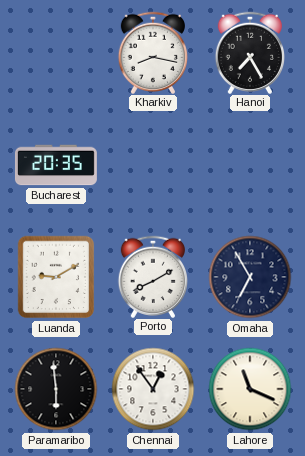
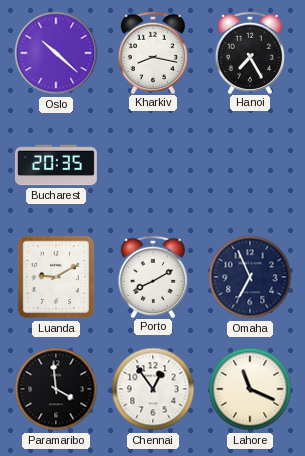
Oslo: none -> 10:22
Omaha: 6:55 -> 6:56
Paramaribo: 5:59 -> 3:59
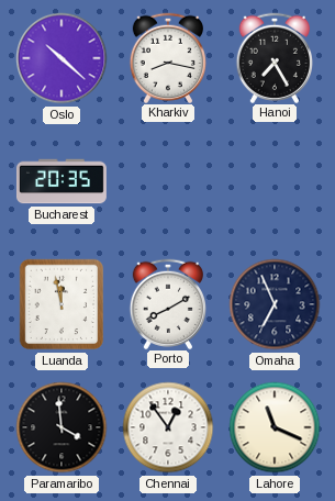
Luanda: 9:10 -> 11:58
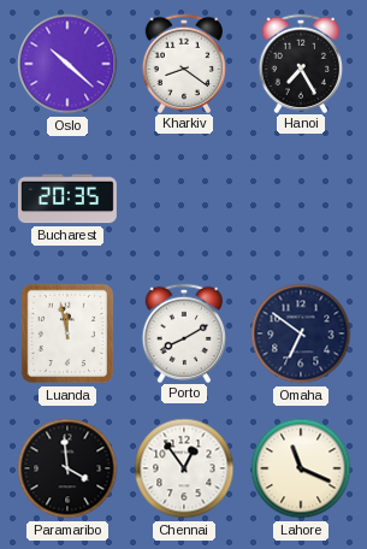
Kharkiv: 8:17 -> 8:21
Omaha: 6:56 -> 6:51
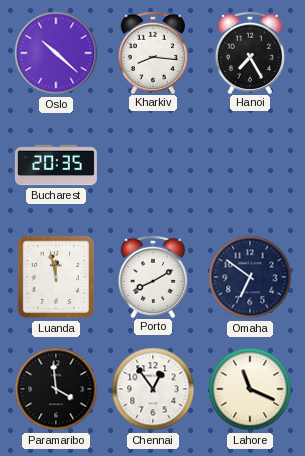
Kharkiv: 8:21 -> 8:16
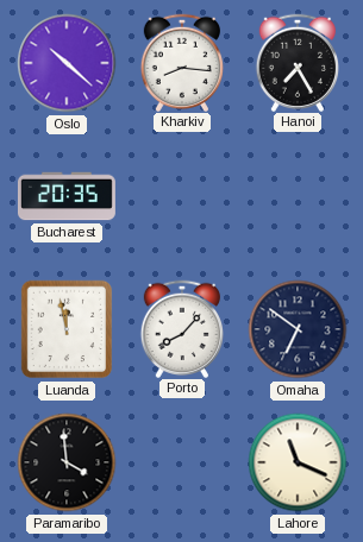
Porto: 8:10 -> 8:07
Chennai: 12:54 -> none
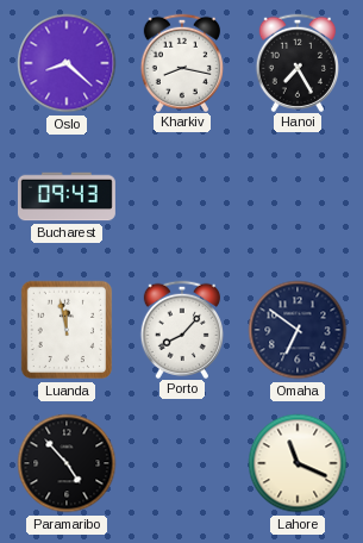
Oslo: 10:22 -> 8:22
Kharkiv: 8:16 -> 8:17
Bucharest: 20:35 -> 09:43
Paramaribo: 3:59 -> 4:53
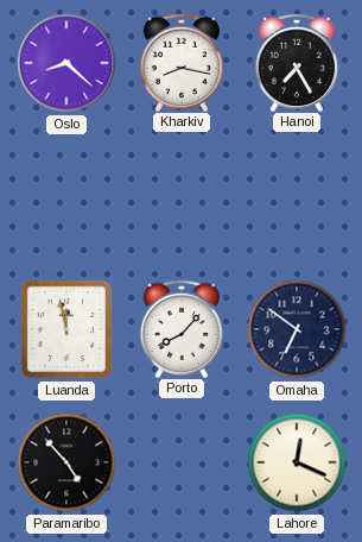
Bucharest: 09:43 -> none
Lahore: 11:19 -> 12:19
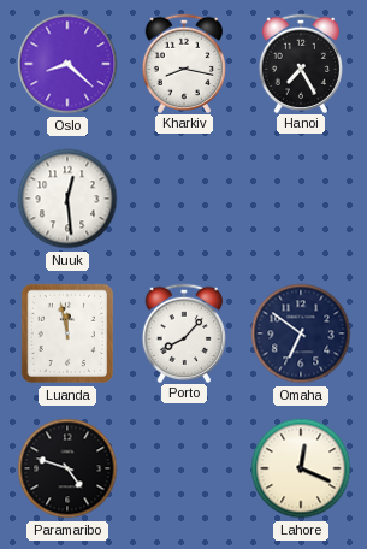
Nuuk: none -> 12:29
Paramaribo: 4:53 -> 4:48
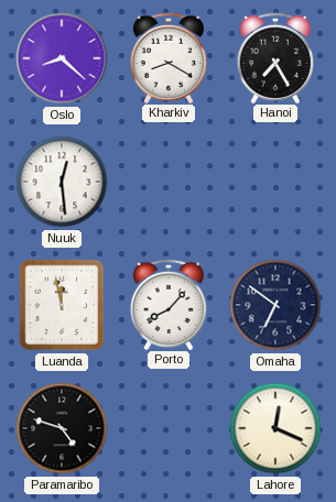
Kharkiv: 8:17 -> 8:20
